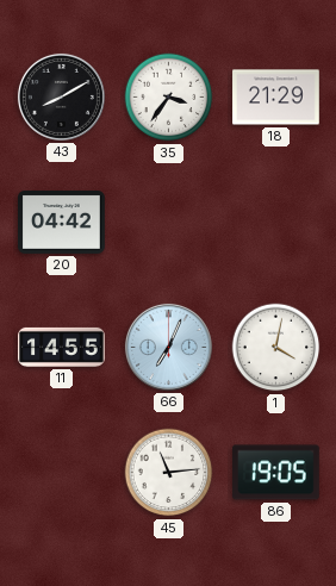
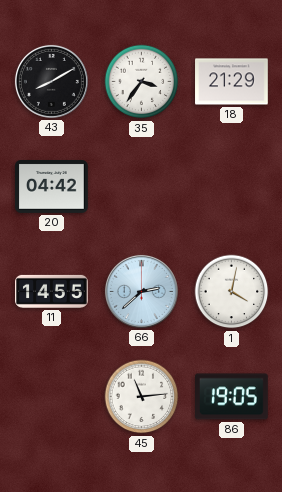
66: 7:04 -> 2:38
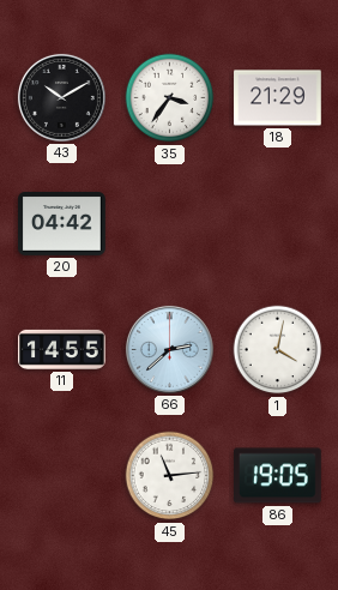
43: 8:10 -> 10:10
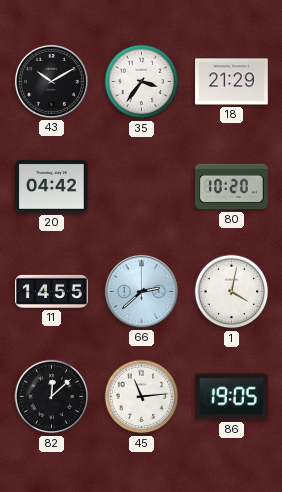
80: none -> 10:20
82: none -> 12:08
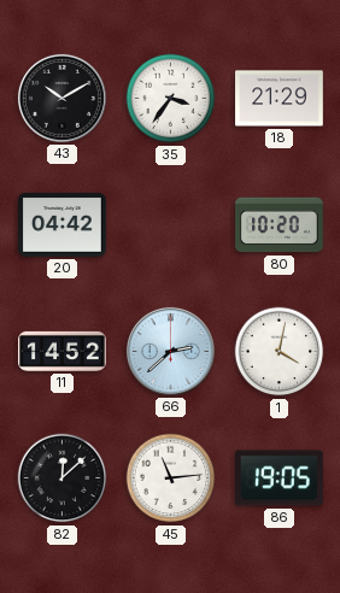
11: 14:55 -> 14:52
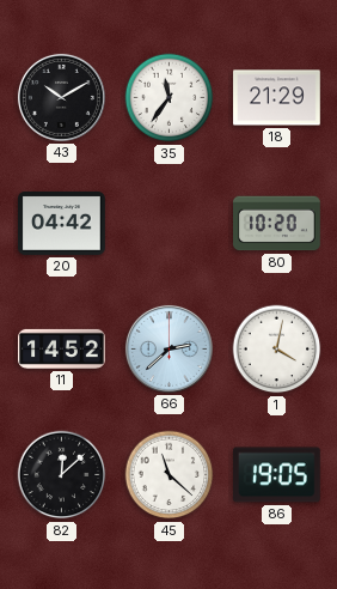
35: 3:36 -> 11:36
45: 11:14 -> 11:22
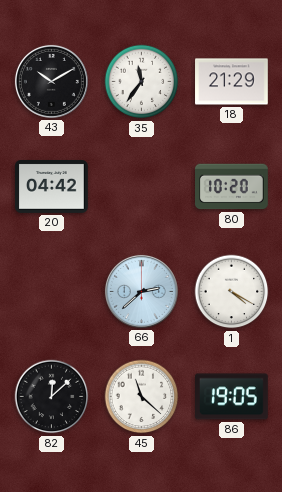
11: 14:52 -> none
1: 4:02 -> 4:20
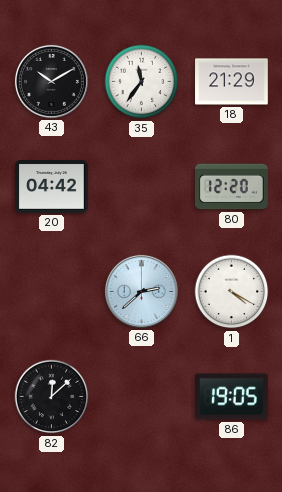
80: 10:20 -> 12:20
45: 11:22 -> none
